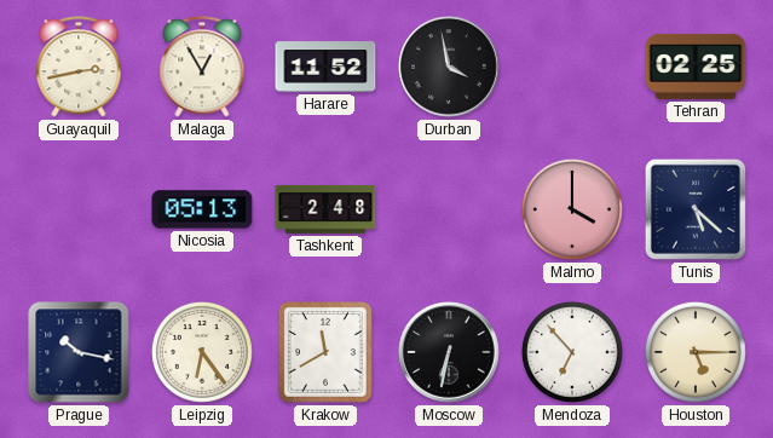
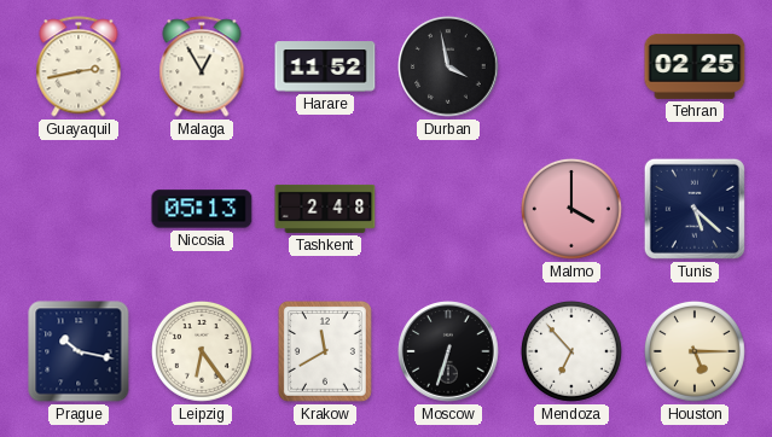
Moscow: 6:32 -> 6:33
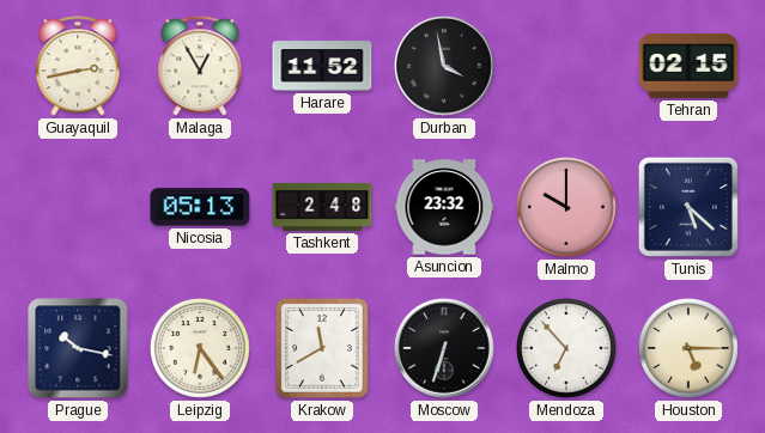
Tehran: 02:25 -> 02:15
Asuncion: none -> 23:32
Malmo: 4:00 -> 10:00
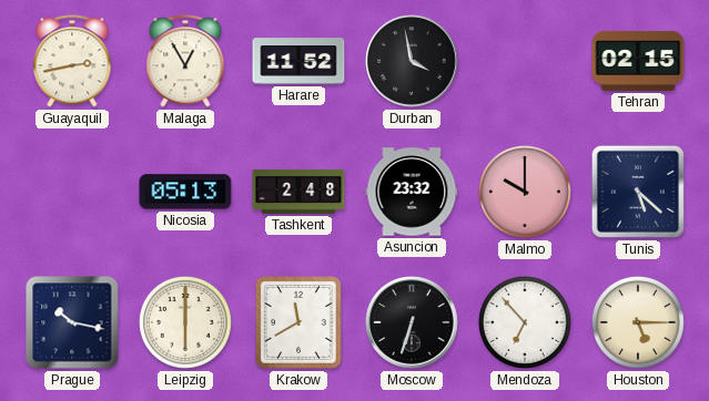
Leipzig: 6:24 -> 6:00
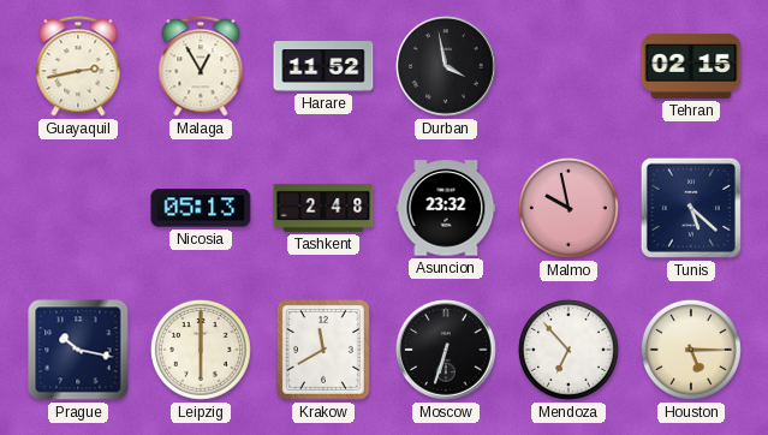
Malmo: 10:00 -> 9:58
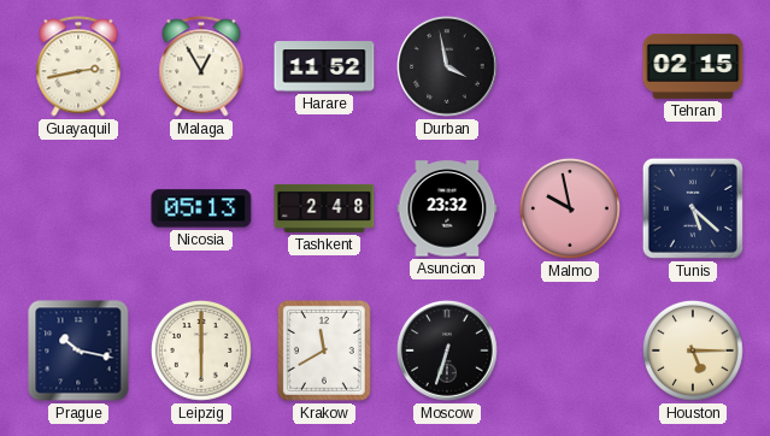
Mendoza: 6:53 -> none
